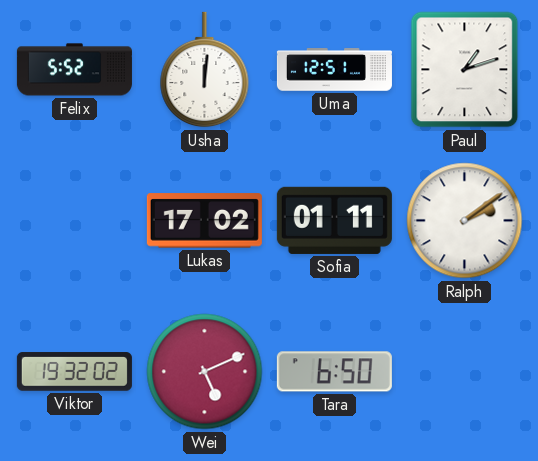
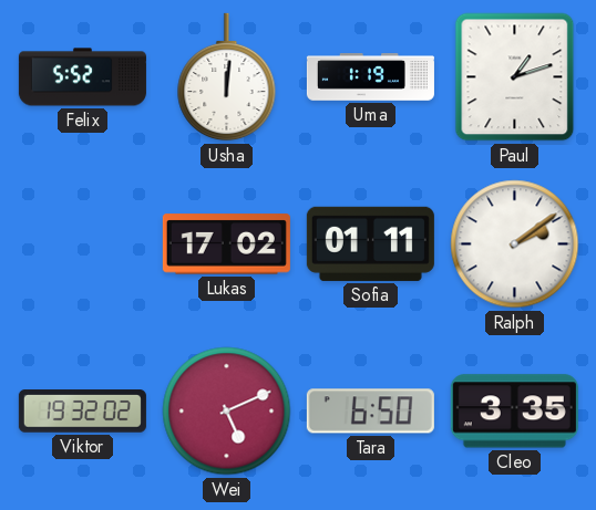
Uma: 12:51 -> 1:19
Cleo: none -> 3:35
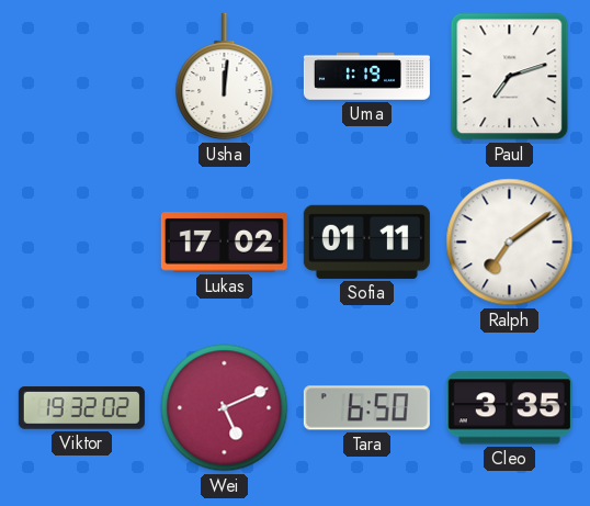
Felix: 5:52 -> none
Paul: 1:12 -> 7:12
Ralph: 2:09 -> 7:09
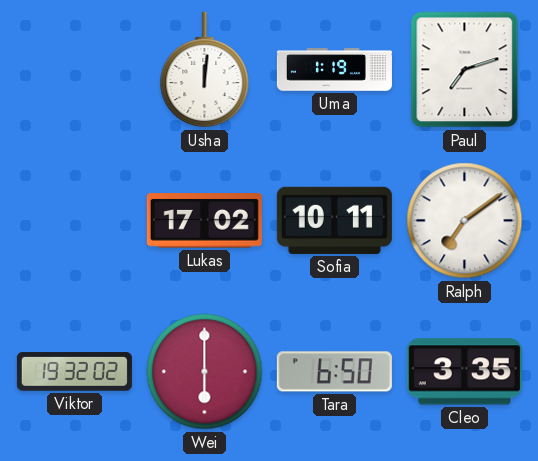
Sofia: 01:11 -> 10:11
Wei: 5:11 -> 6:00
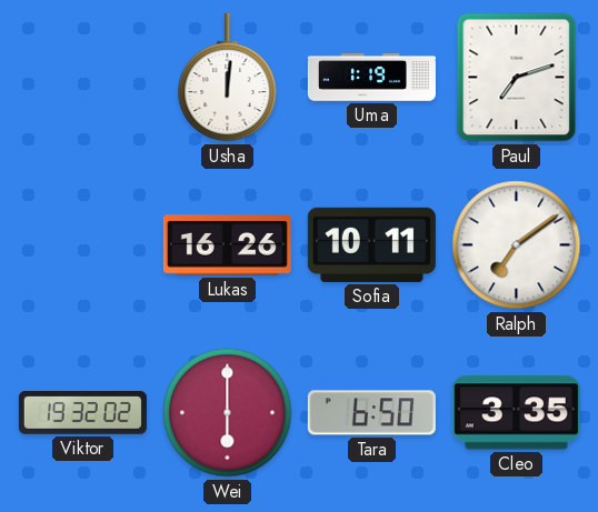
Lukas: 17:02 -> 16:26
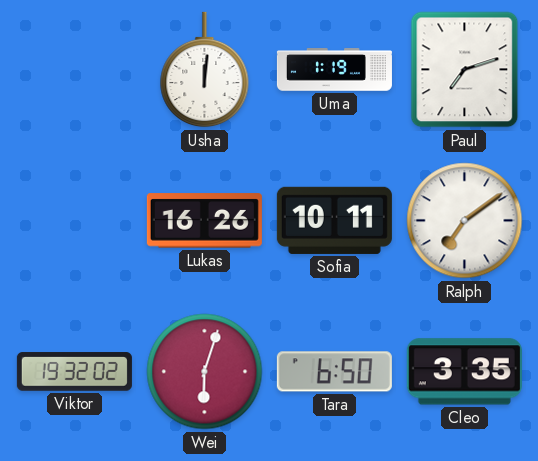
Wei: 6:00 -> 6:03
